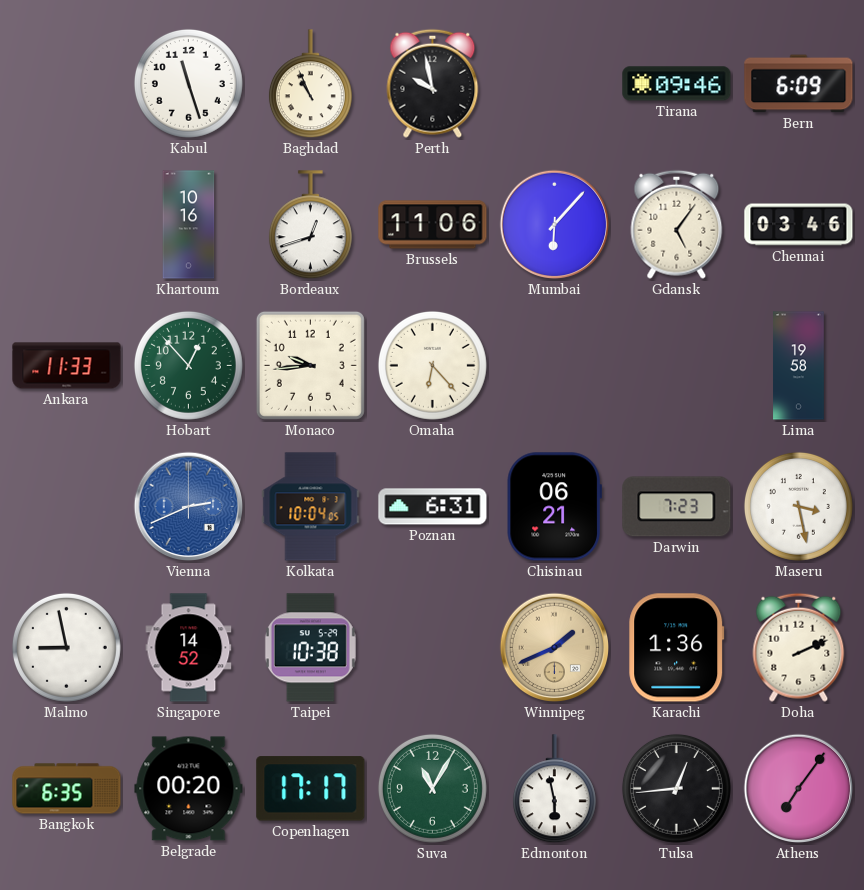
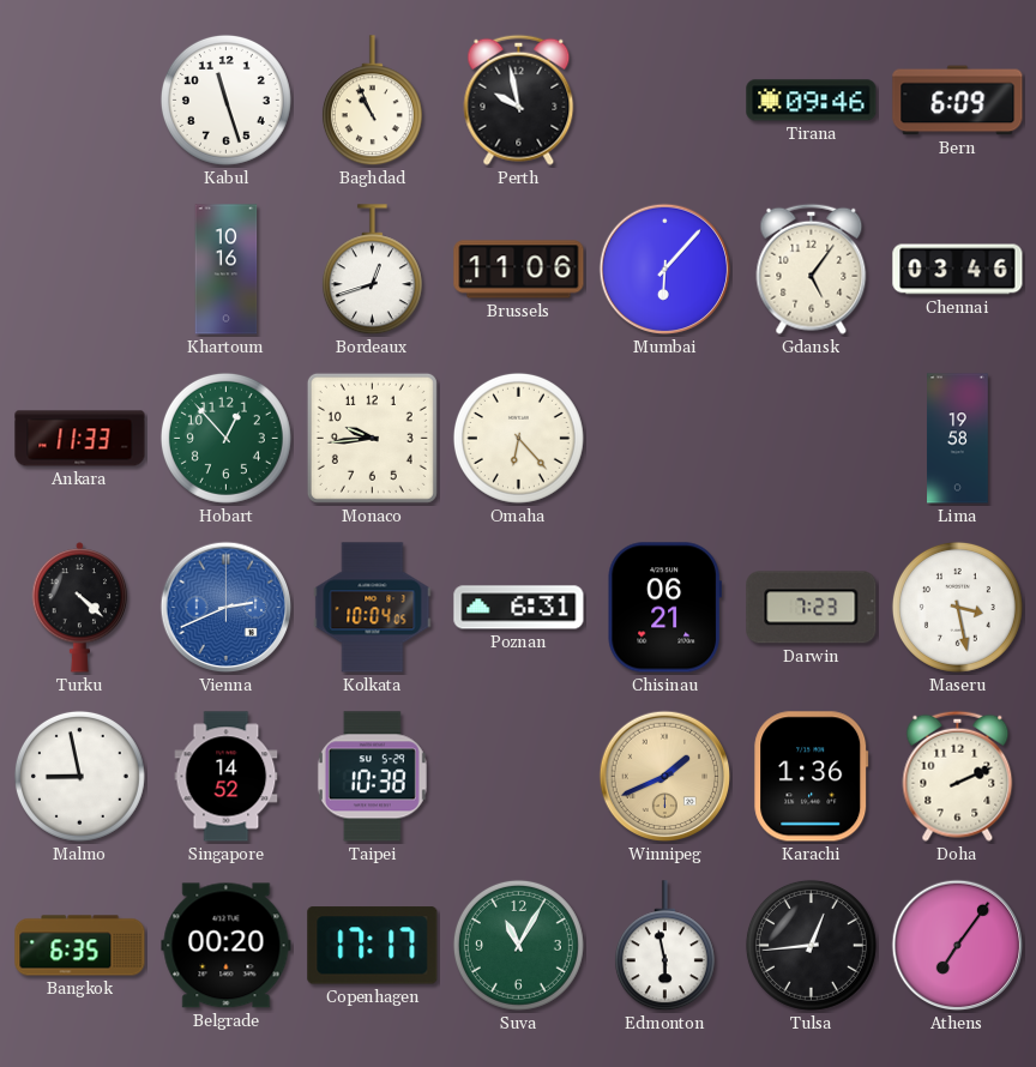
Turku: none -> 4:22
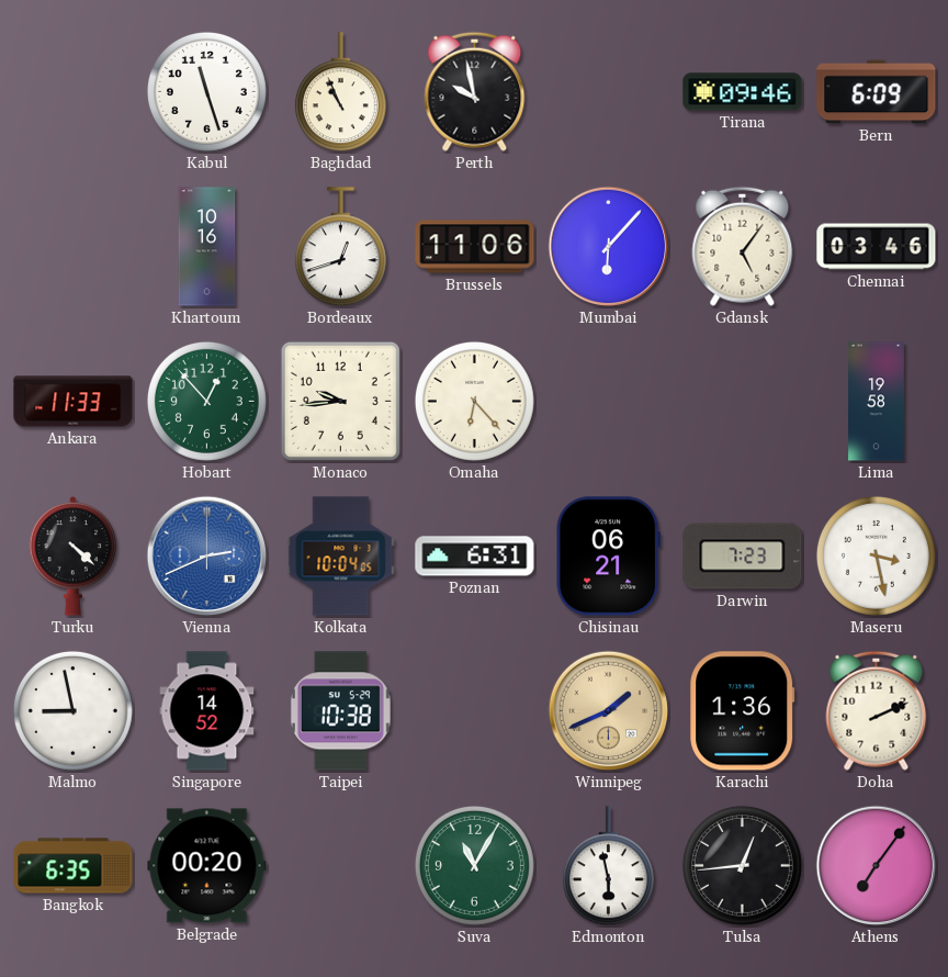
Copenhagen: 17:17 -> none
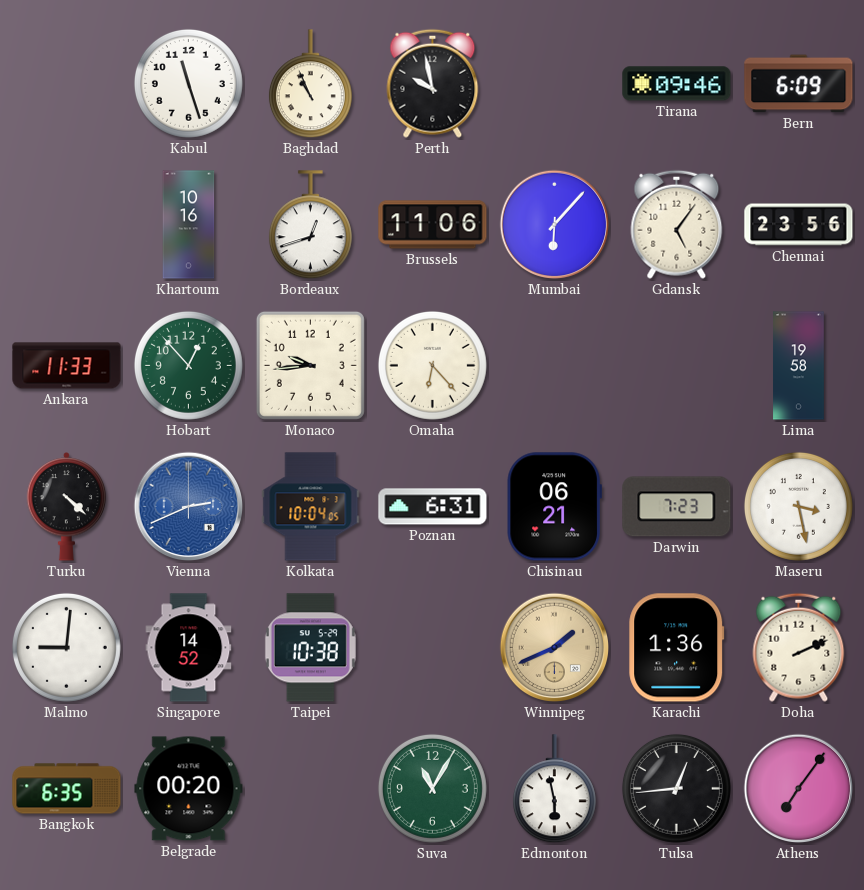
Chennai: 03:46 -> 23:56
Malmo: 8:58 -> 9:01
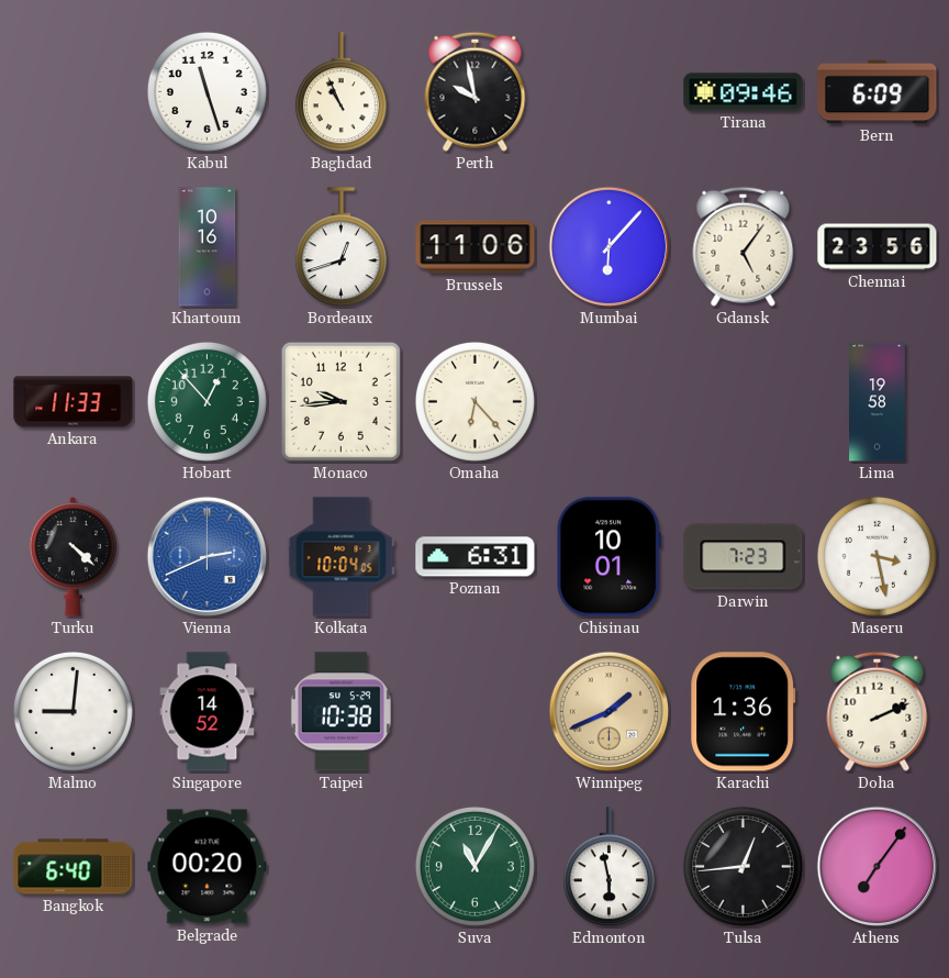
Chisinau: 06:21 -> 10:01
Bangkok: 6:35 -> 6:40
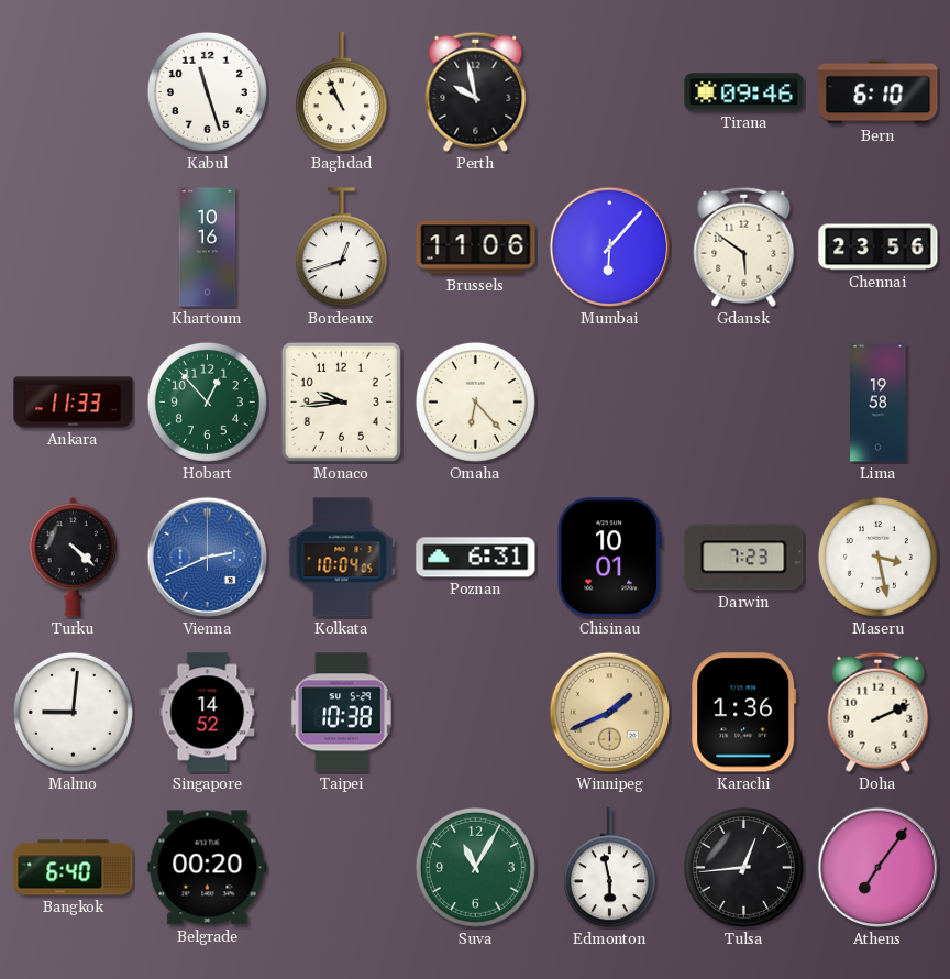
Bern: 6:09 -> 6:10
Gdansk: 5:06 -> 5:51
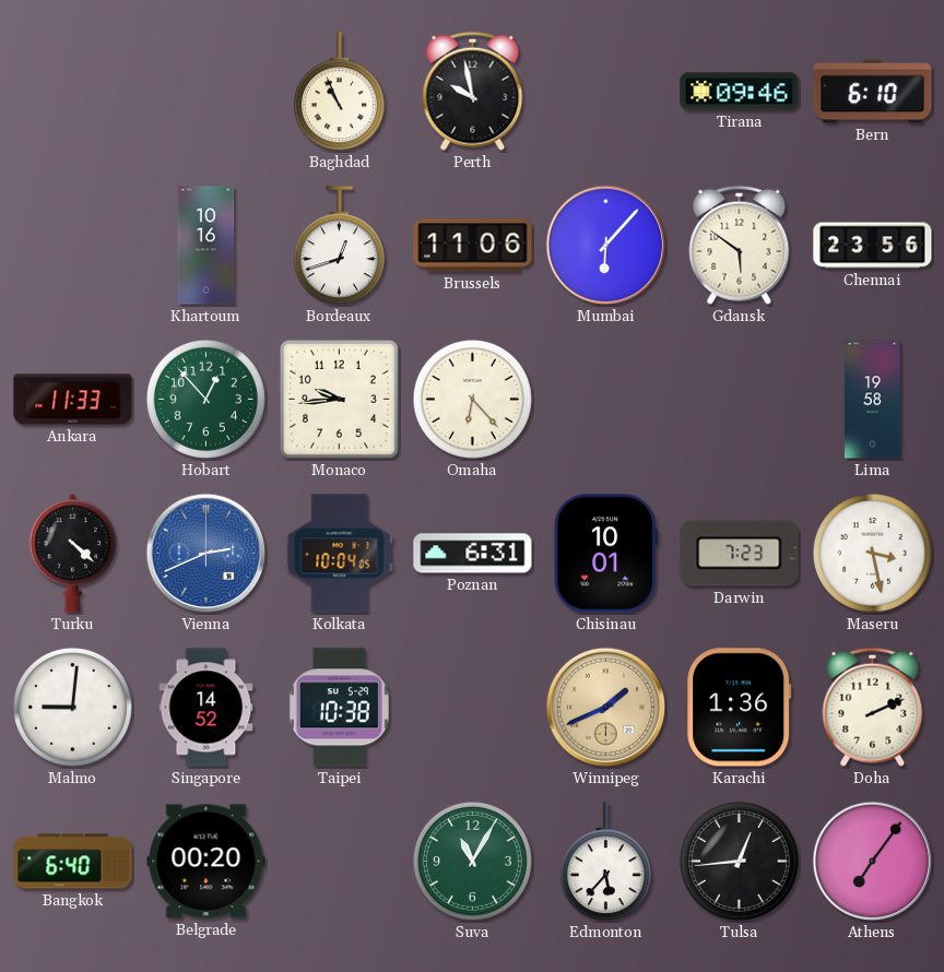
Kabul: 11:27 -> none
Edmonton: 5:58 -> 5:37
